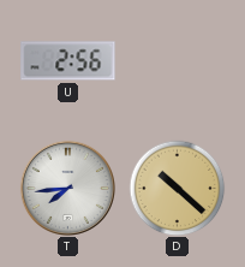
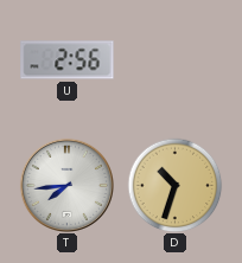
D: 10:22 -> 10:33
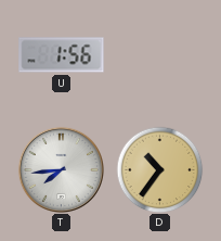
U: 2:56 -> 1:56
D: 10:33 -> 10:36
